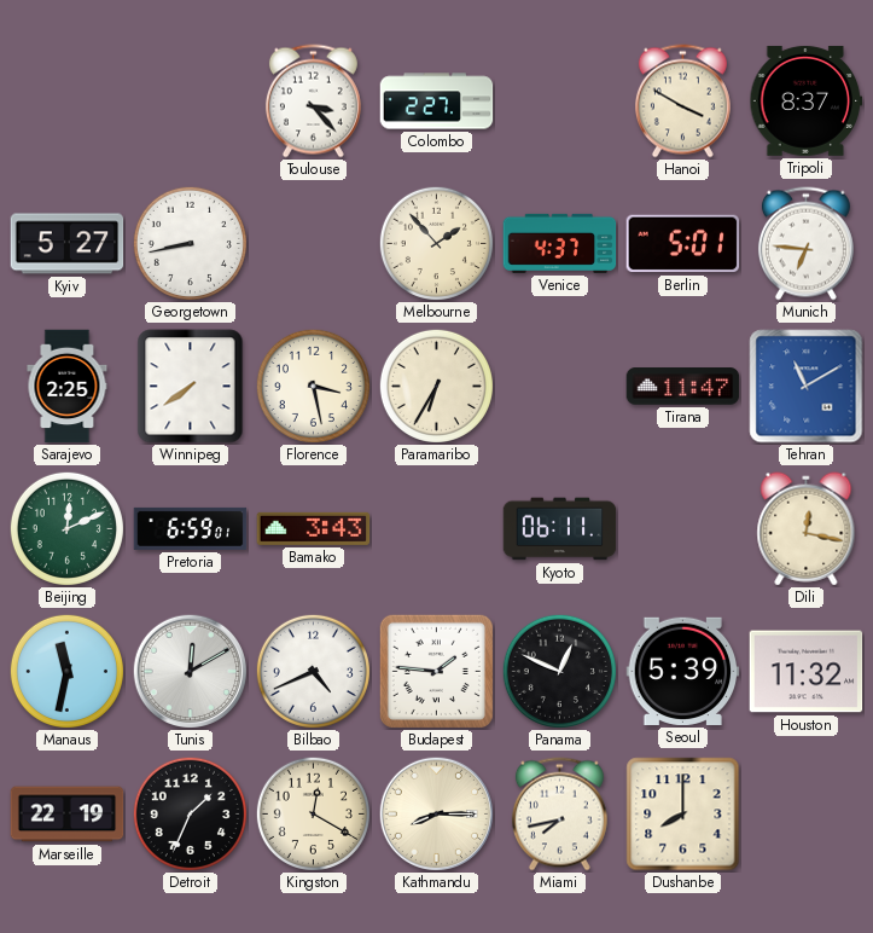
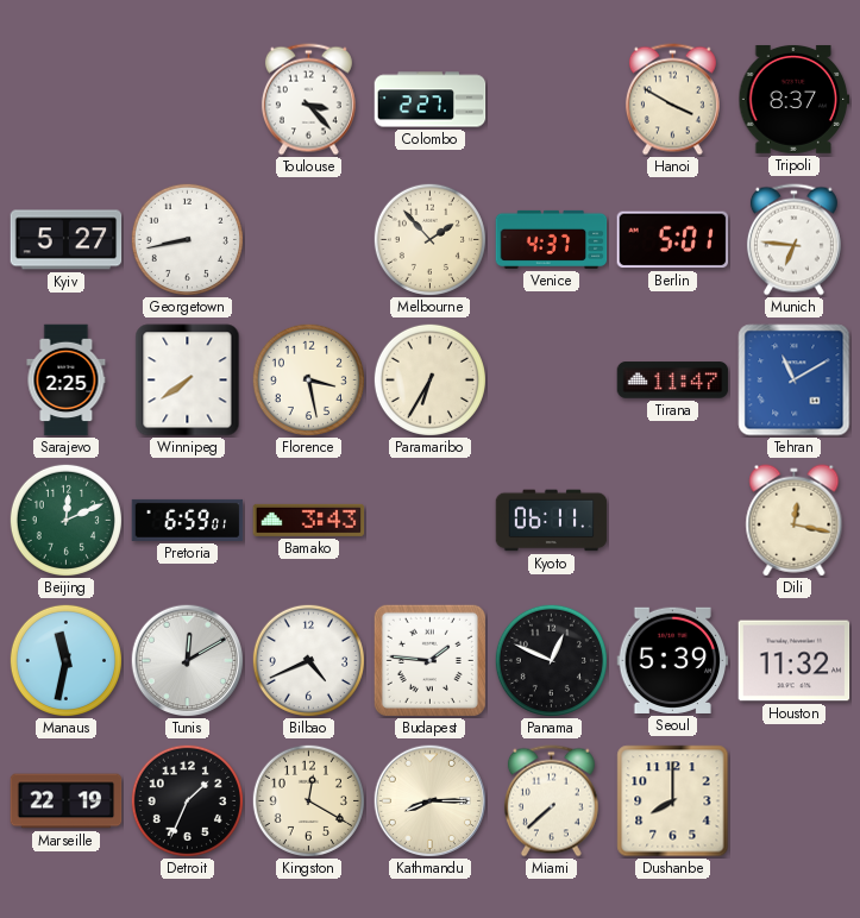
Miami: 7:43 -> 7:38
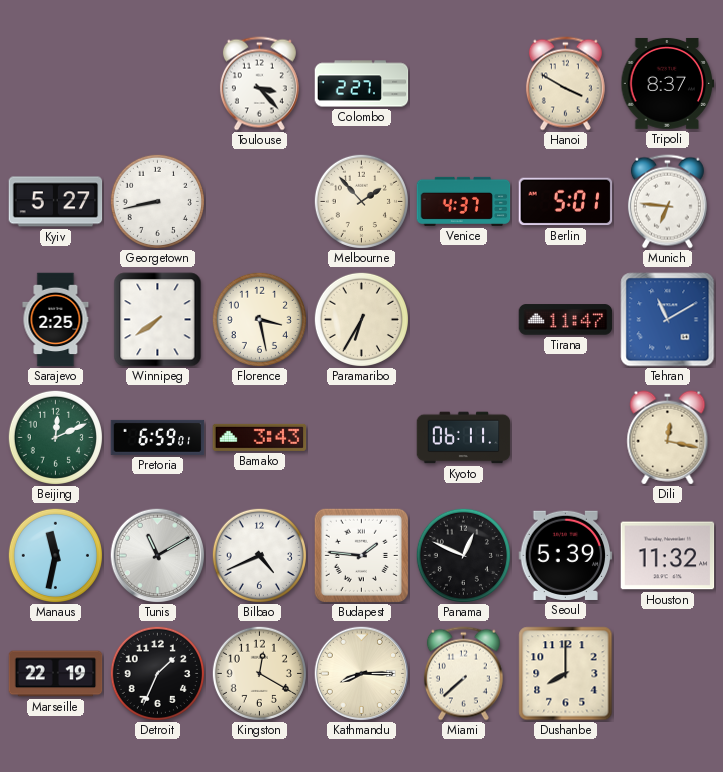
Tunis: 12:10 -> 11:10
